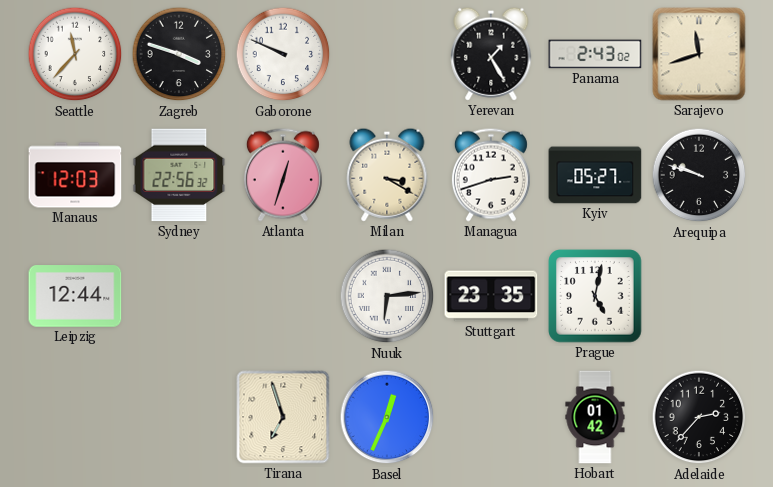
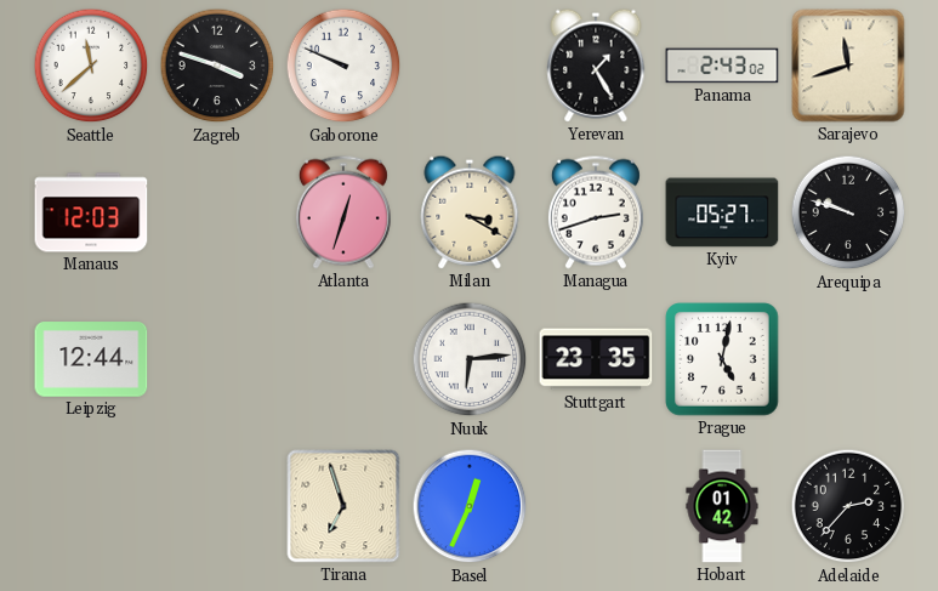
Seattle: 11:37 -> 11:38
Sydney: 22:56 -> none
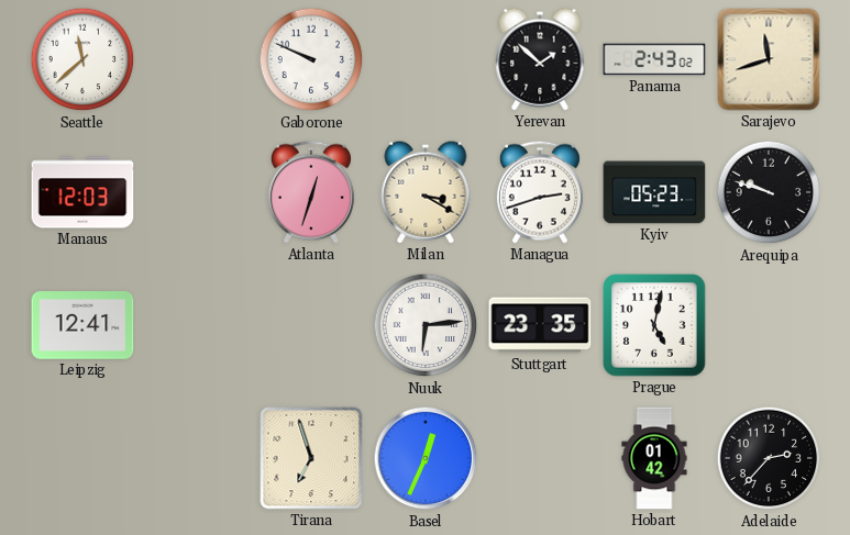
Zagreb: 3:48 -> none
Yerevan: 1:25 -> 1:52
Kyiv: 05:27 -> 05:23
Leipzig: 12:44 -> 12:41
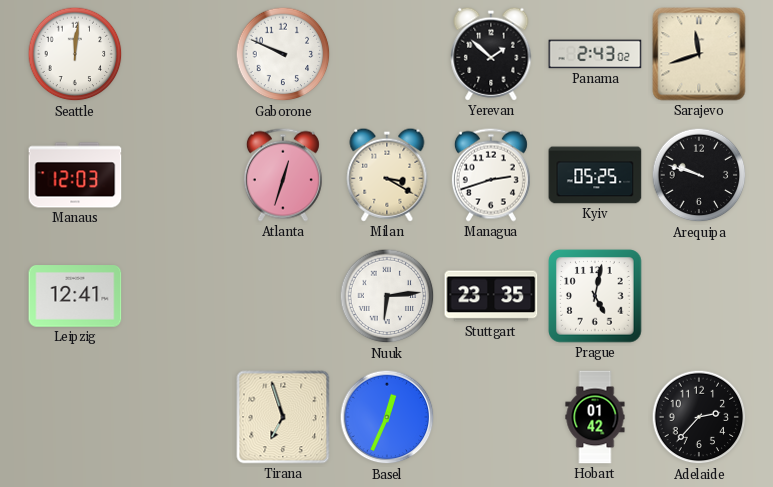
Seattle: 11:38 -> 12:01
Kyiv: 05:23 -> 05:25
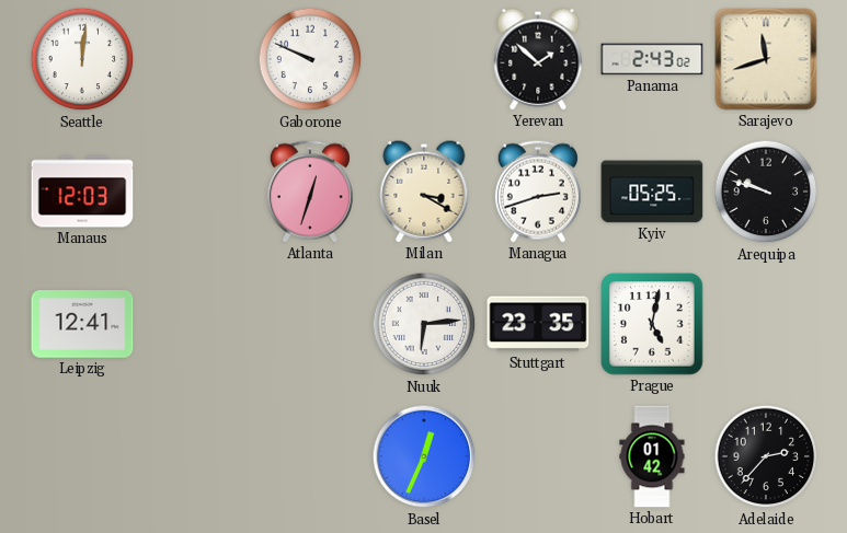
Tirana: 6:57 -> none
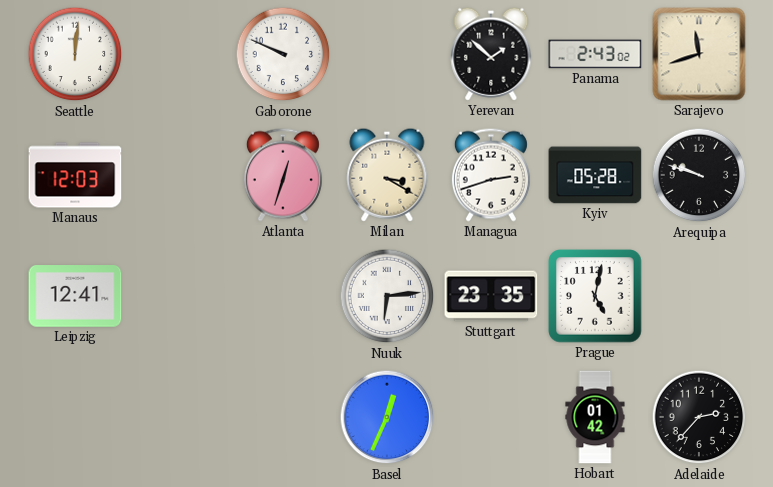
Kyiv: 05:25 -> 05:28
